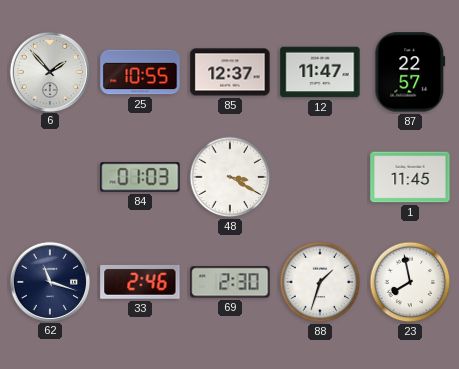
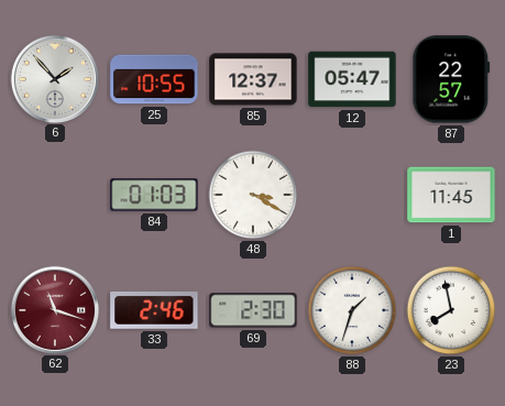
12: 11:47 -> 05:47
62 dial: navy -> burgundy
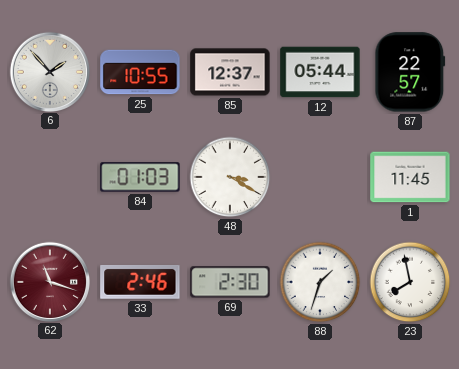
12: 05:47 -> 05:44
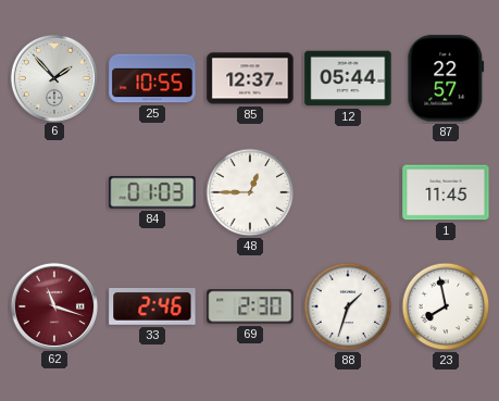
48: 3:20 -> 12:45
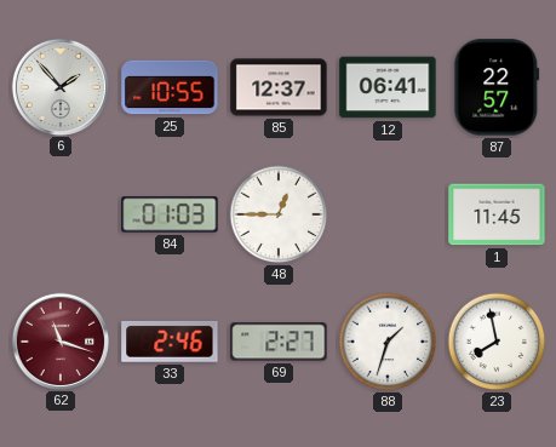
12: 05:44 -> 06:41
69: 2:30 -> 2:27
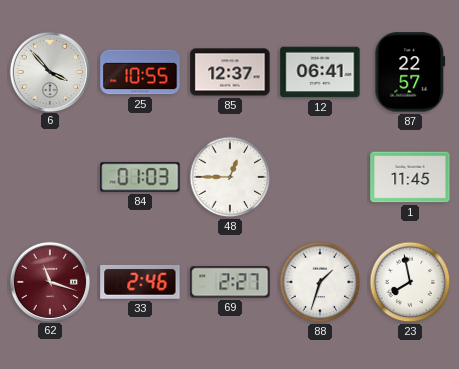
6: 1:53 -> 3:53
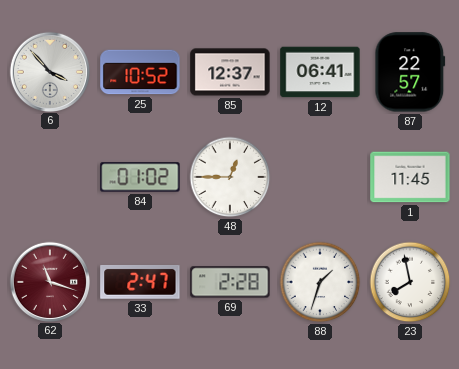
25: 10:55 -> 10:52
84: 01:03 -> 01:02
33: 2:46 -> 2:47
69: 2:27 -> 2:28
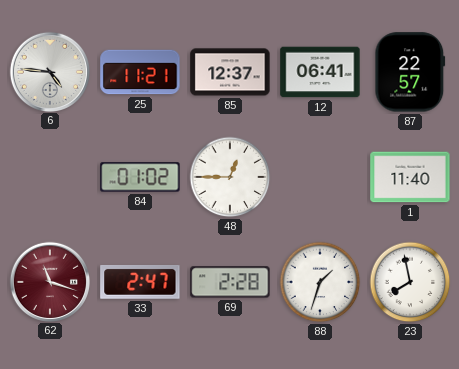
6: 3:53 -> 4:46
25: 10:52 -> 11:21
1: 11:45 -> 11:40
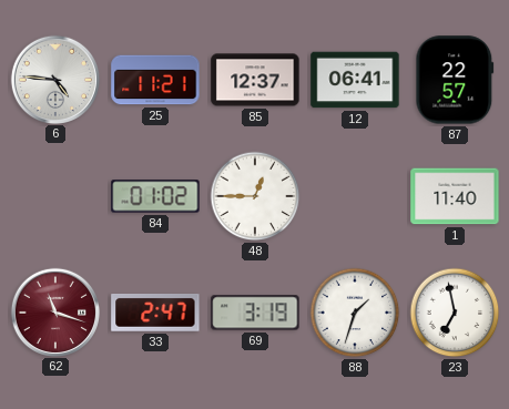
69: 2:28 -> 3:19
23: 7:58 -> 6:58
